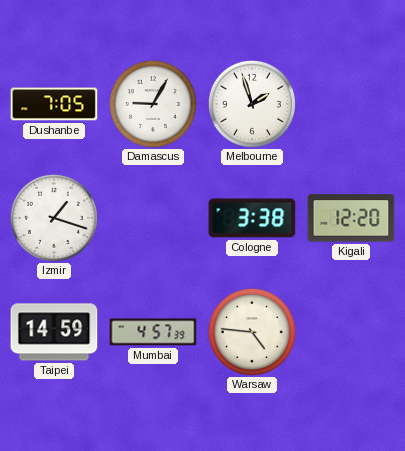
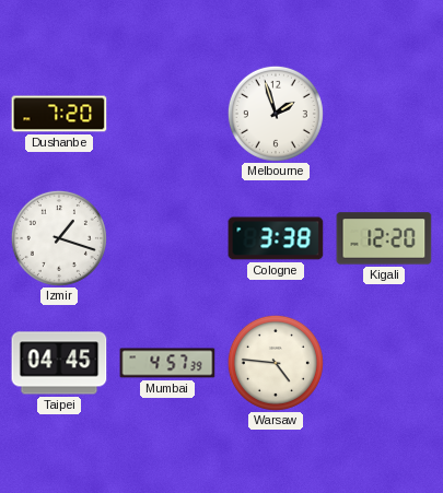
Dushanbe: 7:05 -> 7:20
Damascus: 9:05 -> none
Taipei: 14:59 -> 04:45
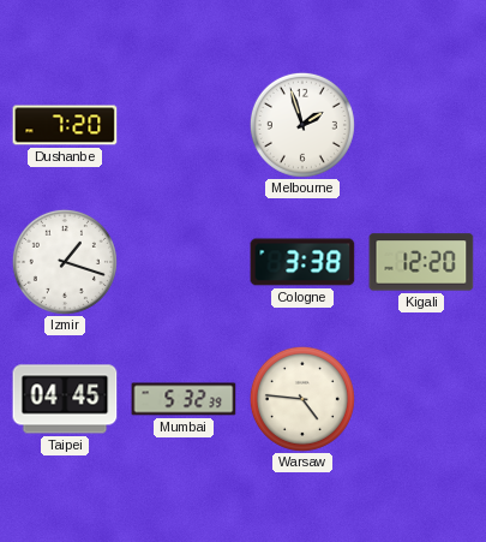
Mumbai: 4:57 -> 5:32
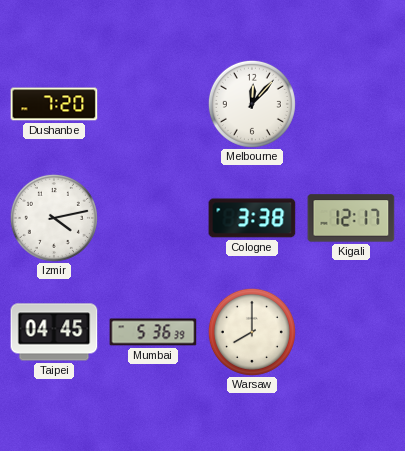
Melbourne: 1:57 -> 12:07
Izmir: 1:18 -> 4:13
Kigali: 12:20 -> 12:17
Mumbai: 5:32 -> 5:36
Warsaw: 4:46 -> 8:00
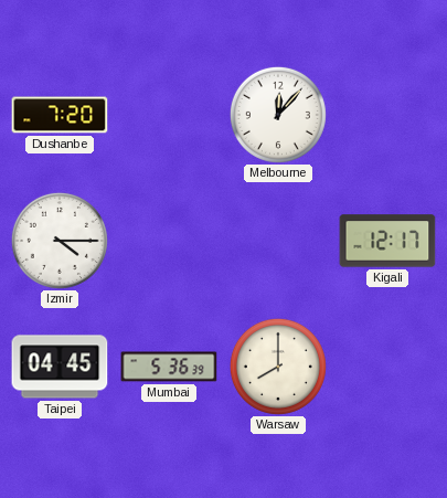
Izmir: 4:13 -> 4:15
Cologne: 3:38 -> none
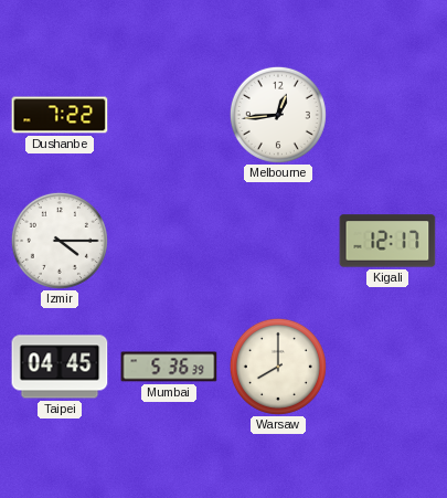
Dushanbe: 7:20 -> 7:22
Melbourne: 12:07 -> 12:44
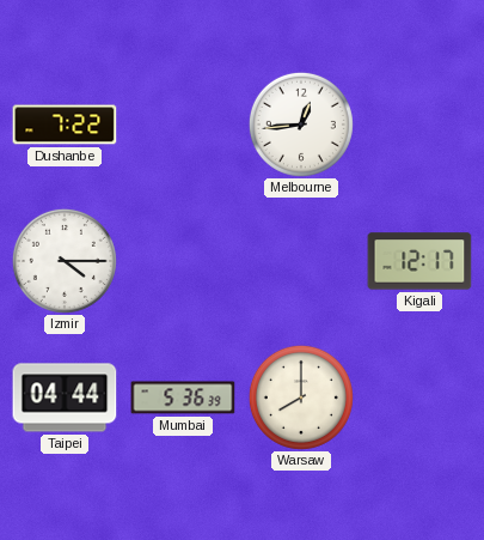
Taipei: 04:45 -> 04:44
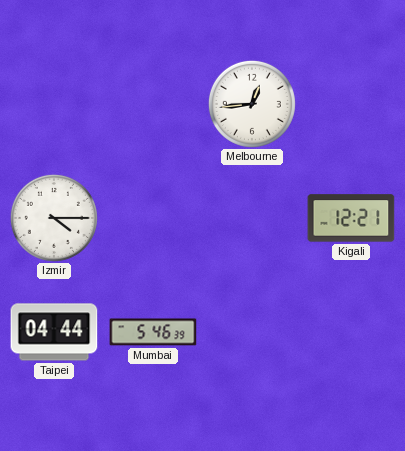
Dushanbe: 7:22 -> none
Kigali: 12:17 -> 12:21
Mumbai: 5:36 -> 5:46
Warsaw: 8:00 -> none
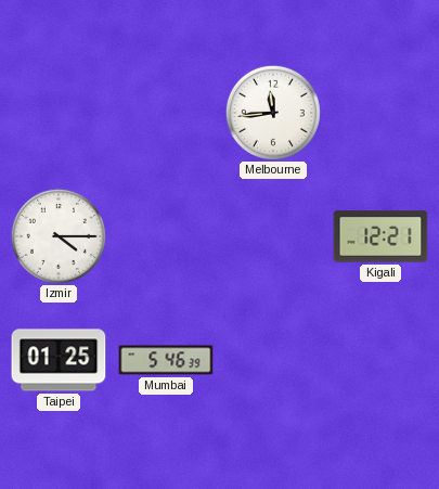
Melbourne: 12:44 -> 11:44
Taipei: 04:44 -> 01:25
